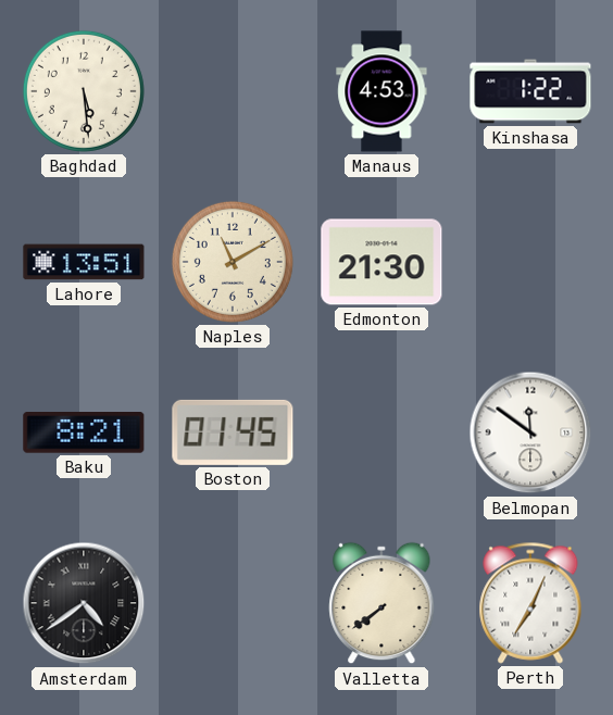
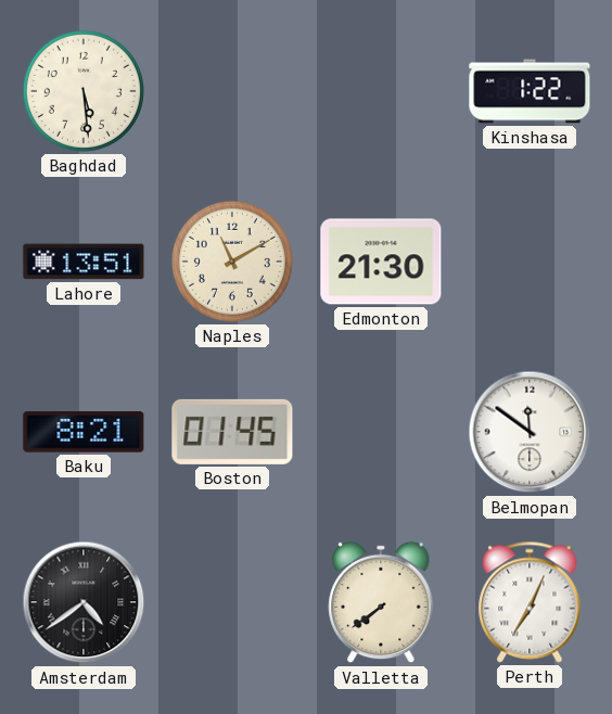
Manaus: 4:53 -> none
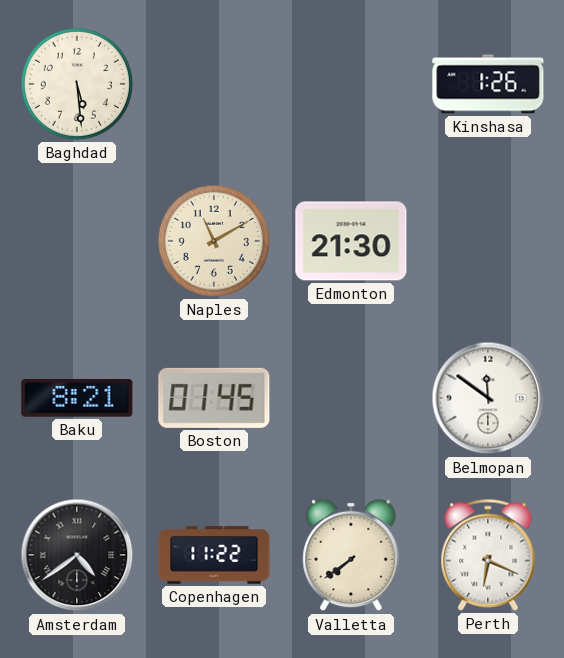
Kinshasa: 1:22 -> 1:26
Lahore: 13:51 -> none
Copenhagen: none -> 11:22
Perth: 7:04 -> 6:19
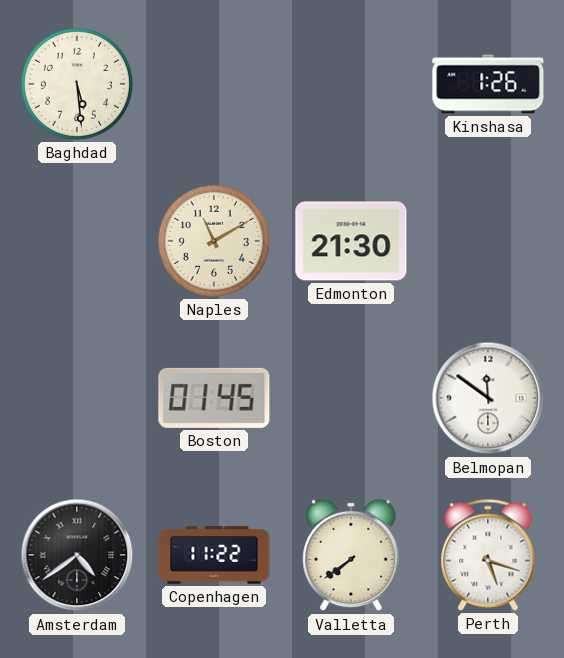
Baku: 8:21 -> none
Perth: 6:19 -> 5:18
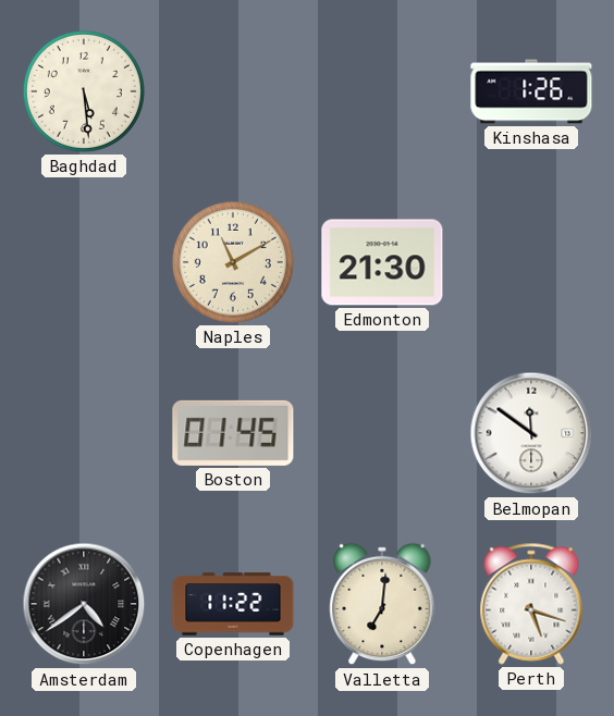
Valletta: 7:39 -> 7:01
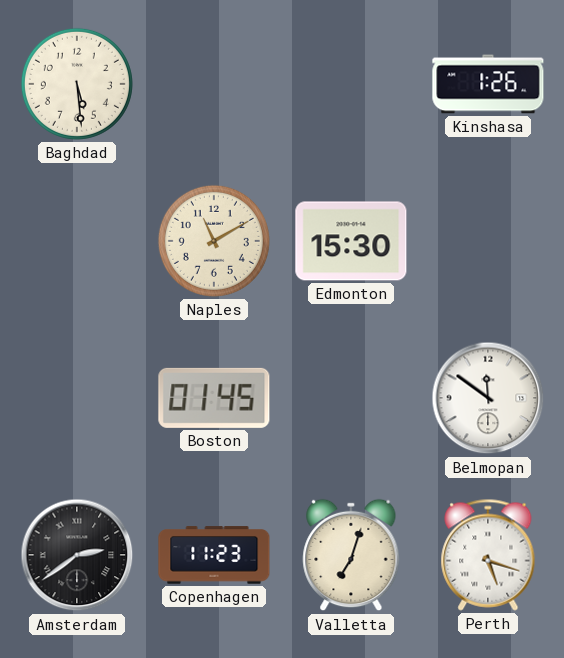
Edmonton: 21:30 -> 15:30
Amsterdam: 4:39 -> 2:39
Copenhagen: 11:22 -> 11:23
Valletta: 7:01 -> 7:03
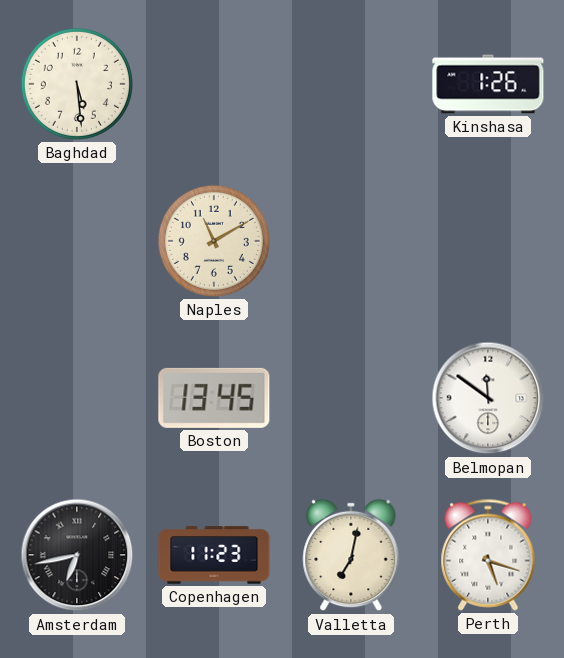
Edmonton: 15:30 -> none
Boston: 01:45 -> 13:45
Amsterdam: 2:39 -> 6:43
Valletta: 7:03 -> 7:02
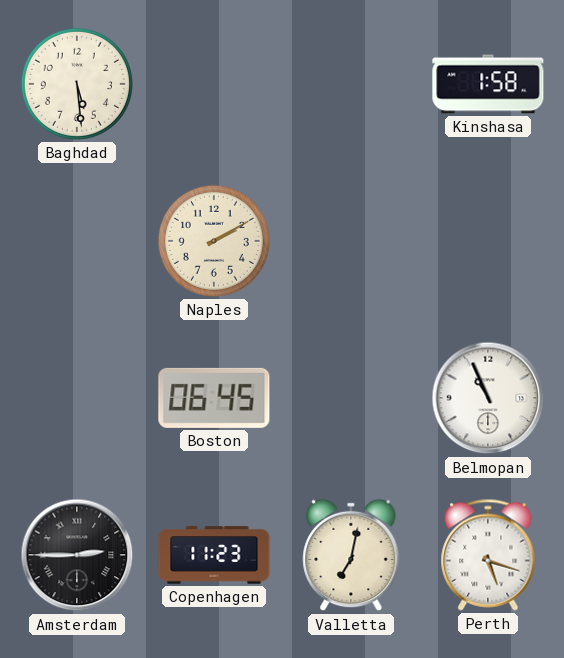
Kinshasa: 1:26 -> 1:58
Naples: 11:10 -> 2:10
Boston: 13:45 -> 06:45
Belmopan: 11:51 -> 10:56
Amsterdam: 6:43 -> 2:45
